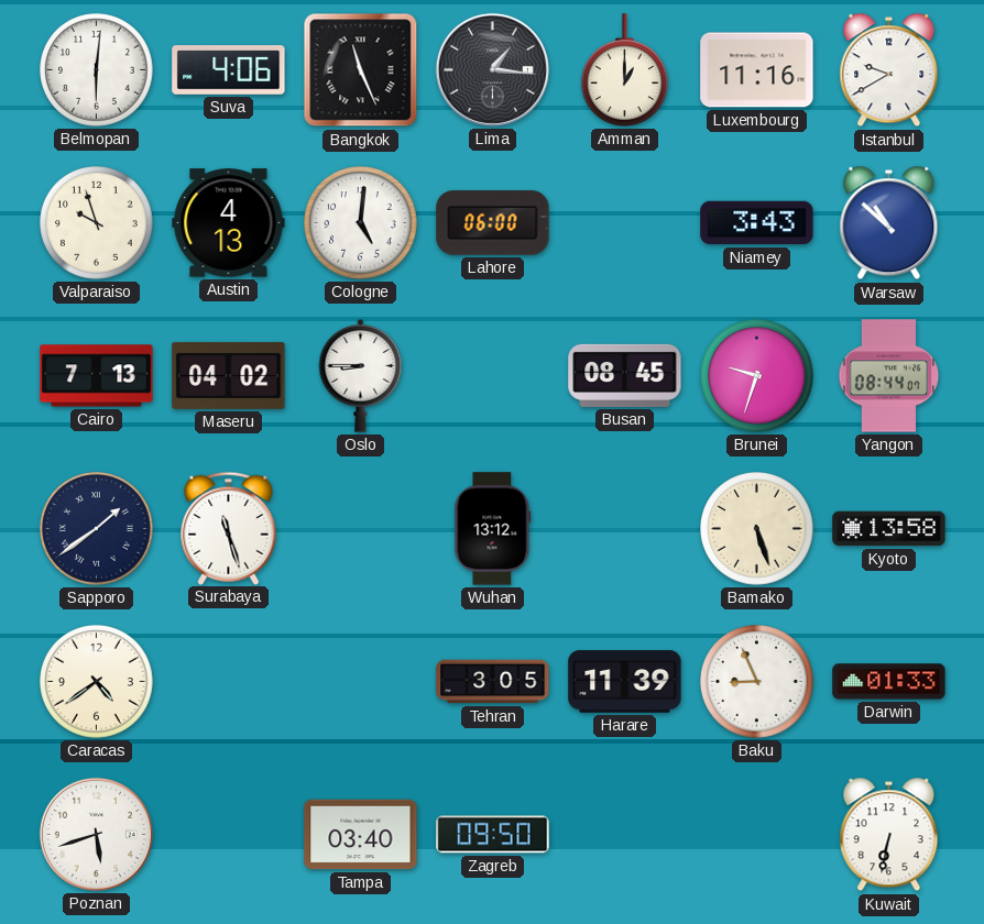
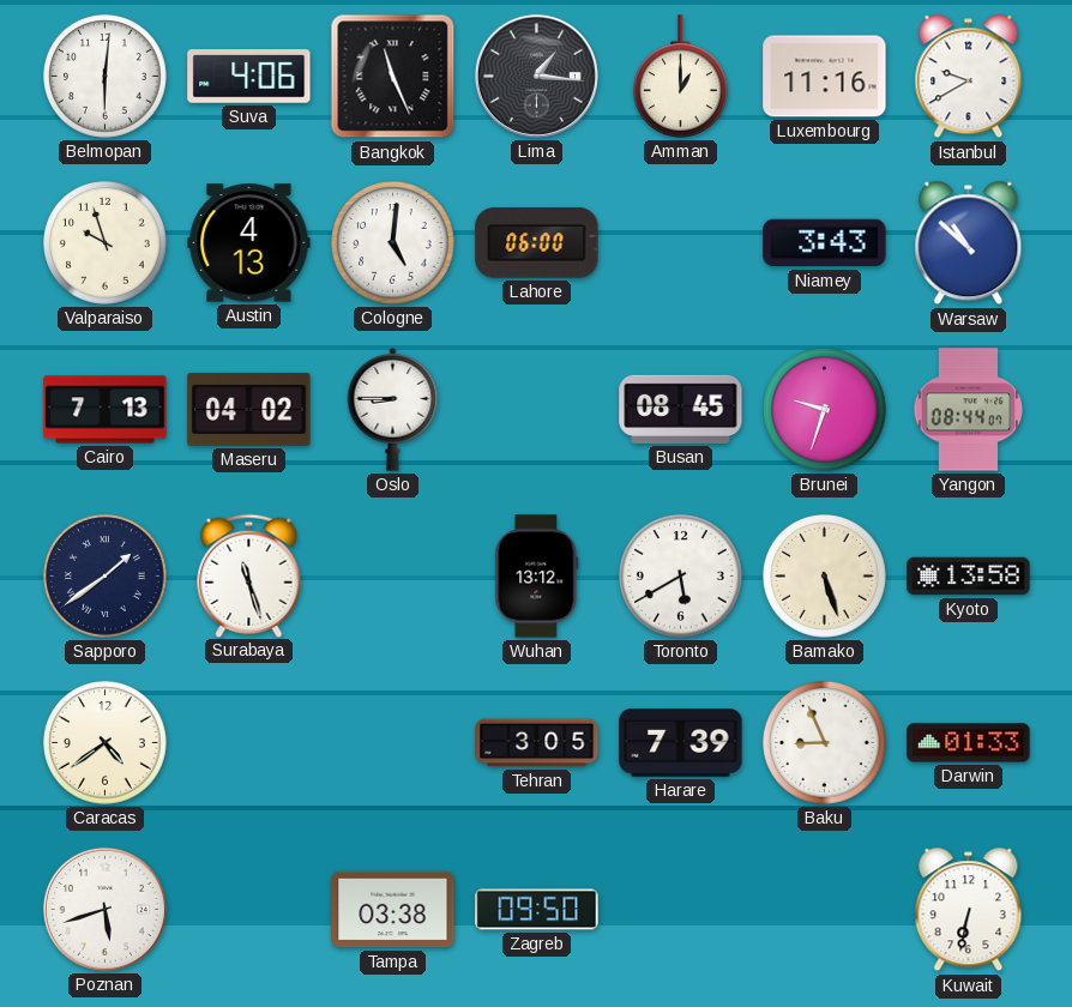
Toronto: none -> 5:40
Harare: 11:39 -> 7:39
Tampa: 03:40 -> 03:38
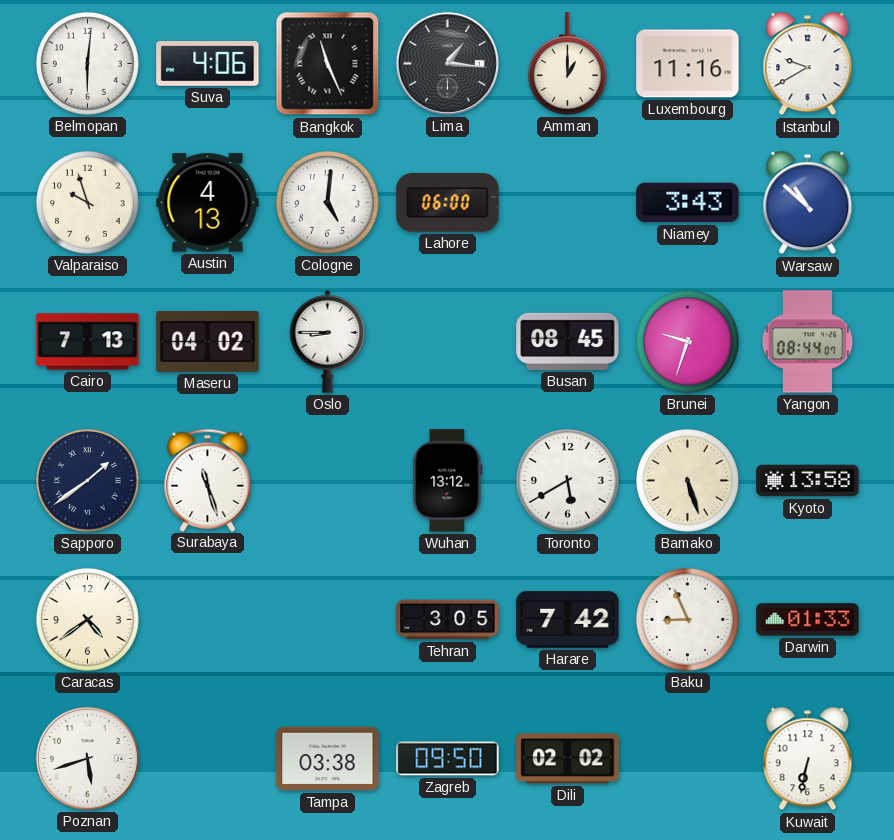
Harare: 7:39 -> 7:42
Dili: none -> 02:02
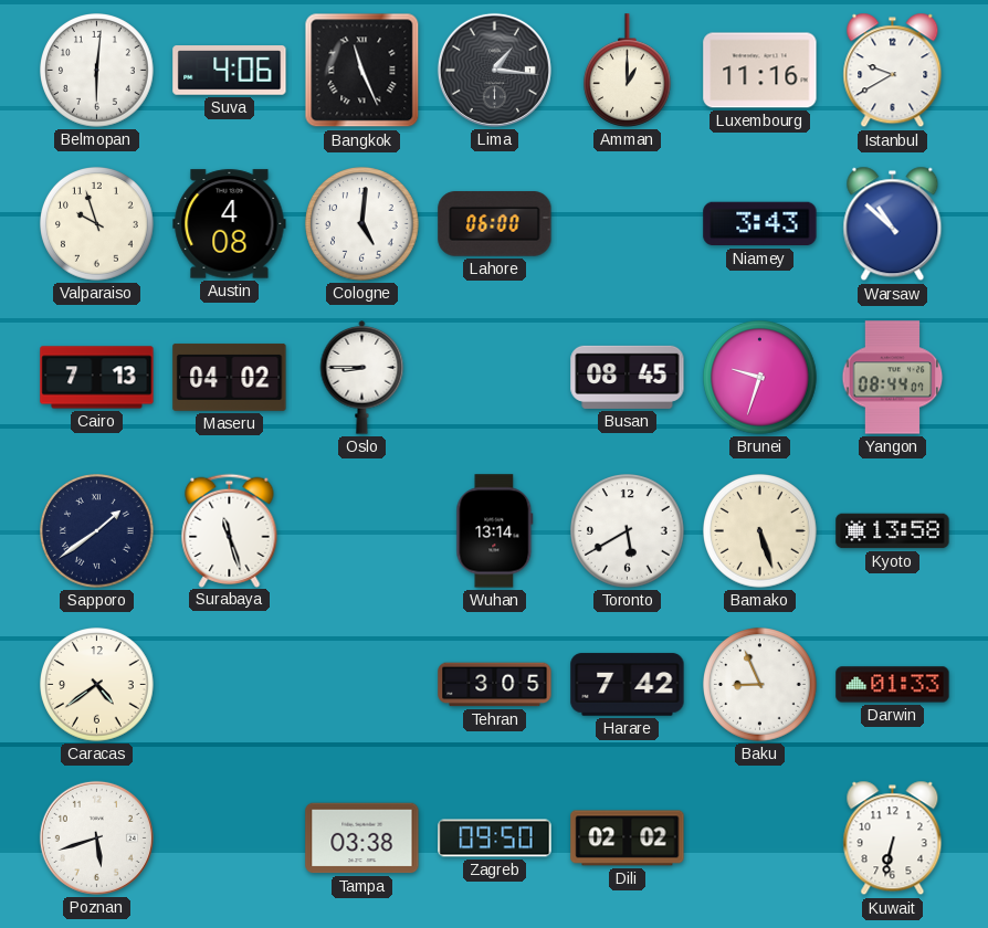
Austin: 4:13 -> 4:08
Wuhan: 13:12 -> 13:14
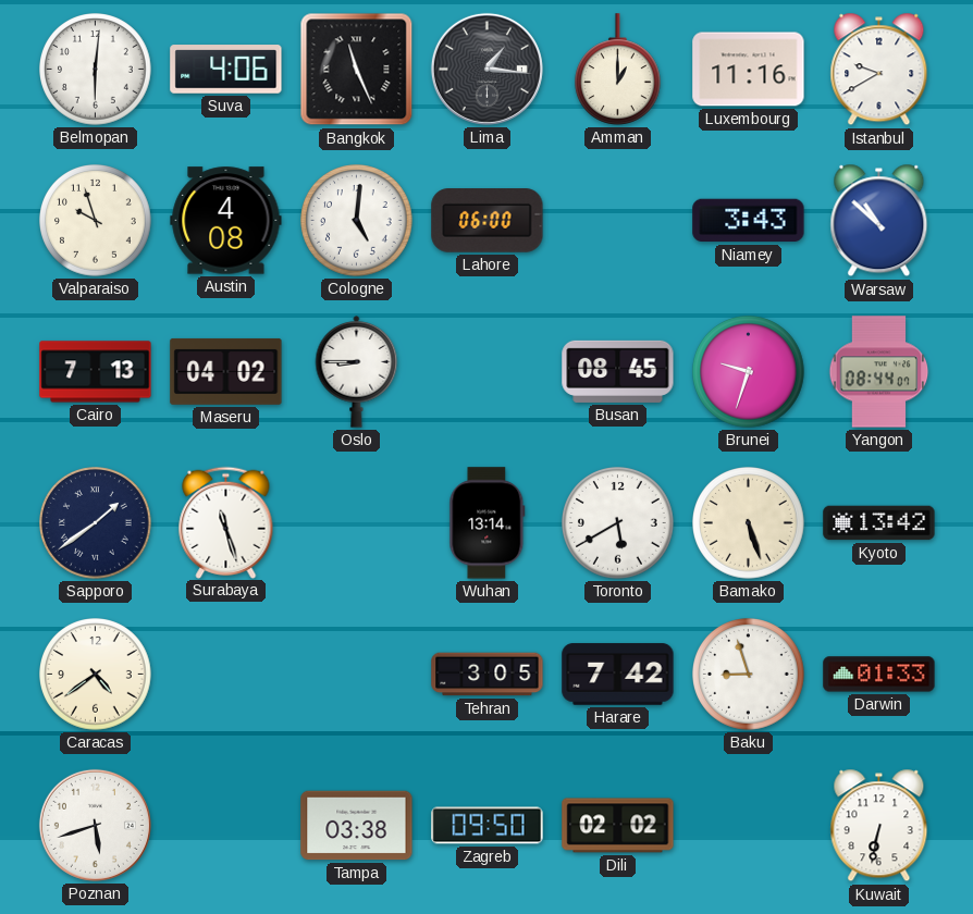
Kyoto: 13:58 -> 13:42
Baku: 8:56 -> 8:57
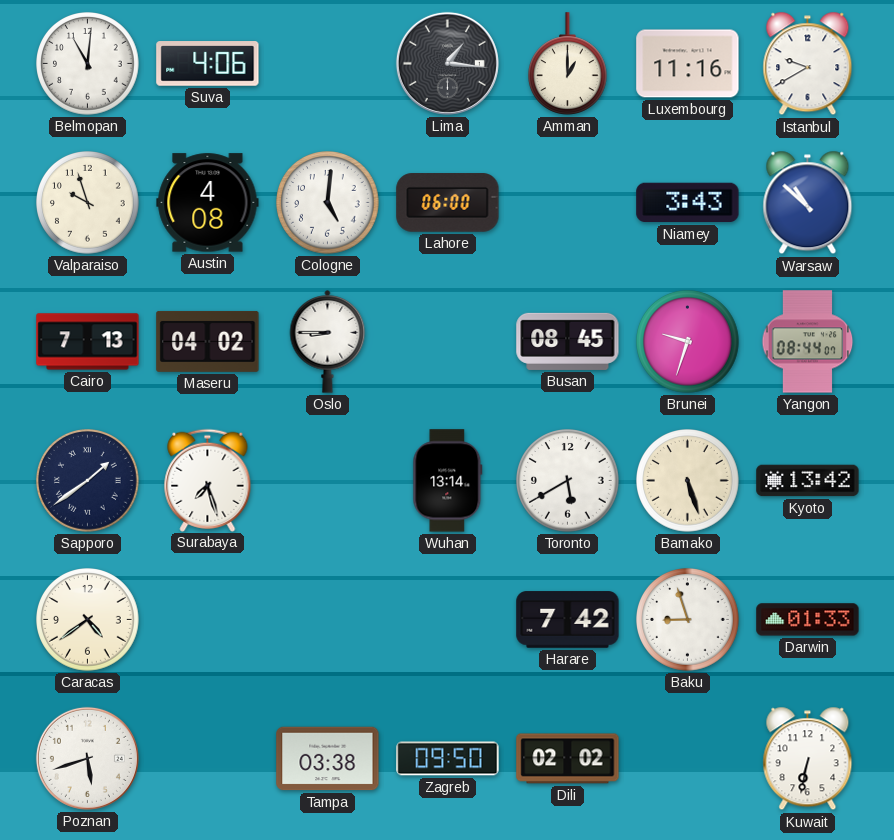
Belmopan: 6:01 -> 11:01
Bangkok: 11:26 -> none
Surabaya: 11:27 -> 7:27
Tehran: 3:05 -> none
